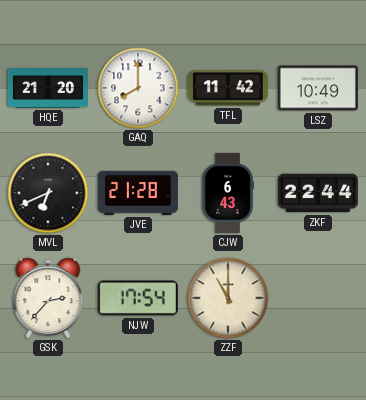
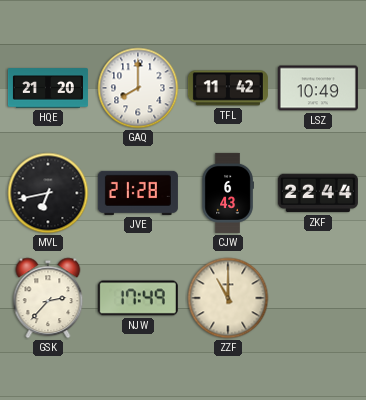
MVL: 6:41 -> 6:43
NJW: 17:54 -> 17:49
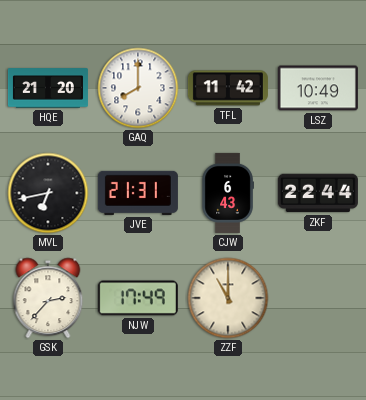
JVE: 21:28 -> 21:31
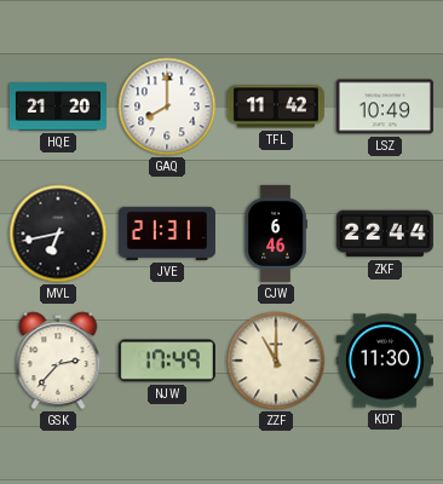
CJW: 6:43 -> 6:46
KDT: none -> 11:30
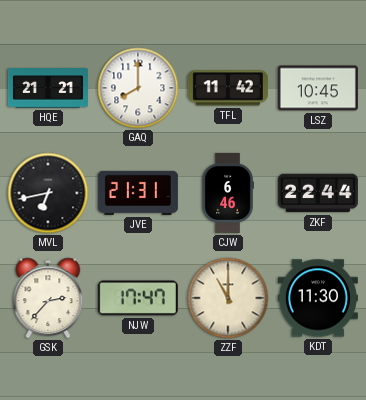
HQE: 21:20 -> 21:21
LSZ: 10:49 -> 10:45
NJW: 17:49 -> 17:47
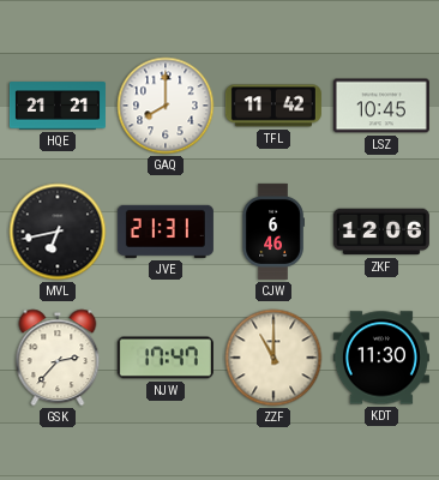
ZKF: 22:44 -> 12:06
